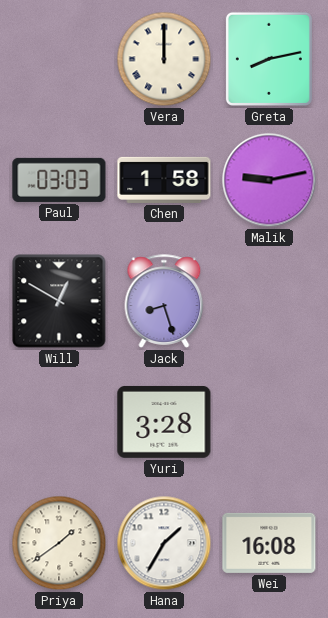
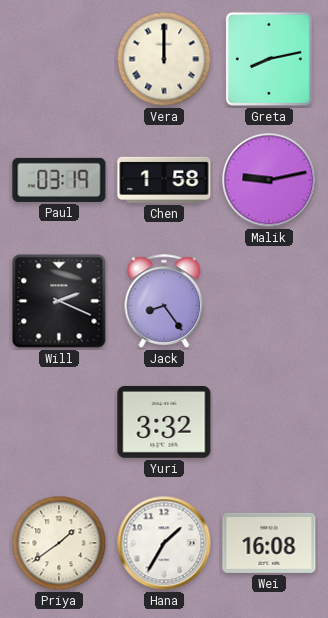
Paul: 03:03 -> 03:19
Will: 12:50 -> 2:19
Jack: 8:27 -> 8:24
Yuri: 3:28 -> 3:32
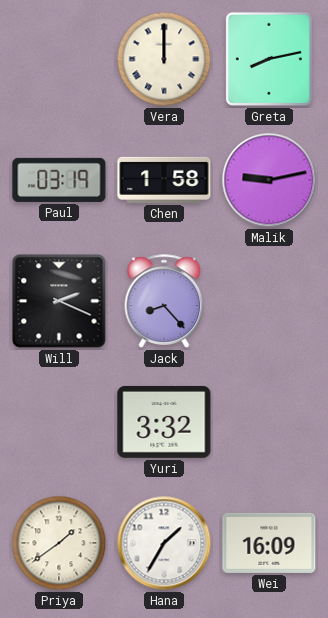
Jack: 8:24 -> 8:23
Wei: 16:08 -> 16:09
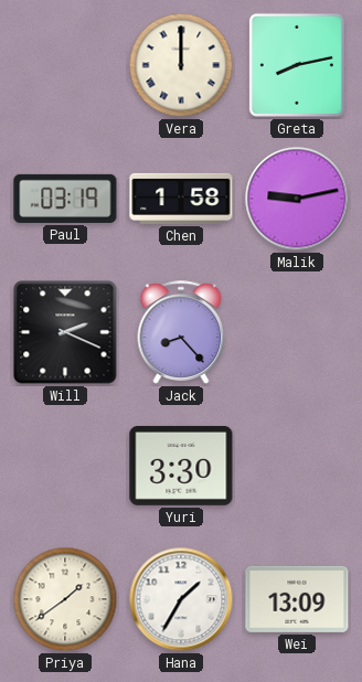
Yuri: 3:32 -> 3:30
Wei: 16:09 -> 13:09
